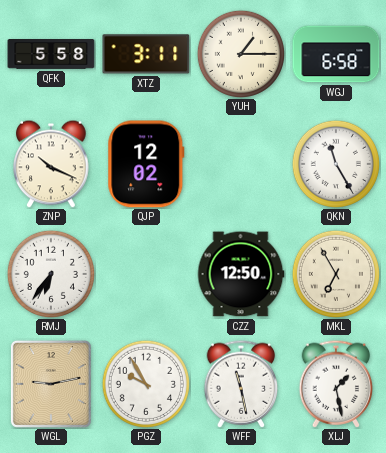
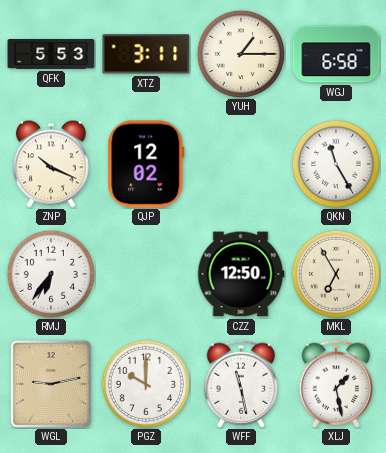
QFK: 5:58 -> 5:53
PGZ: 9:55 -> 10:00
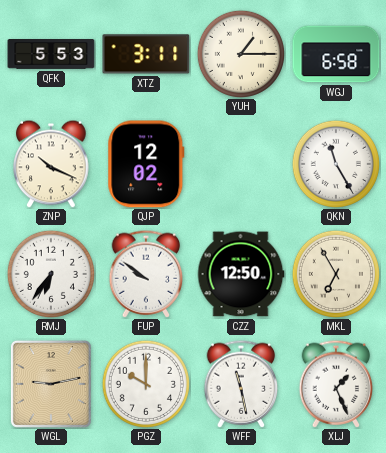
FUP: none -> 9:51
XLJ: 1:28 -> 1:26
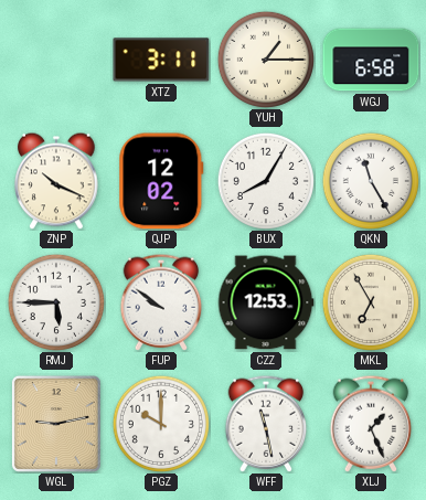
QFK: 5:53 -> none
BUX: none -> 8:05
RMJ: 6:36 -> 5:45
CZZ: 12:50 -> 12:53
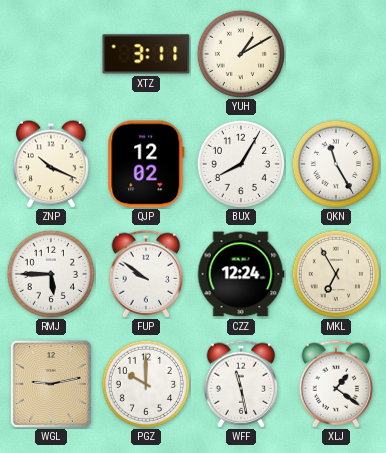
YUH: 1:15 -> 1:10
WGJ: 6:58 -> none
CZZ: 12:53 -> 12:24
XLJ: 1:26 -> 1:21
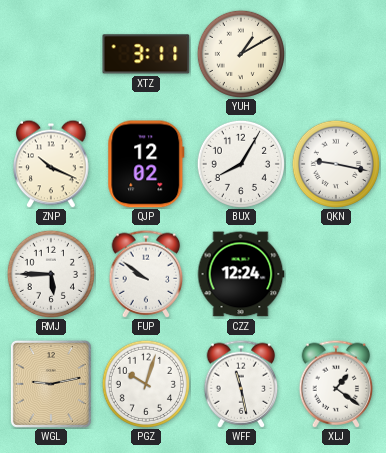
QKN: 11:25 -> 9:17
MKL: 6:55 -> none
PGZ: 10:00 -> 10:03
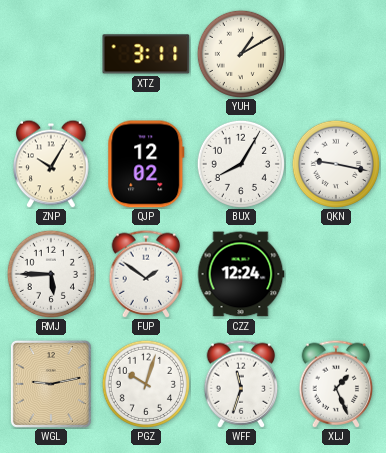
ZNP: 10:19 -> 10:05
FUP: 9:51 -> 1:51
WFF: 11:28 -> 11:33
XLJ: 1:21 -> 1:26
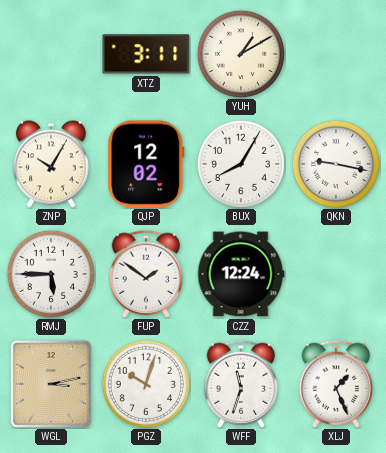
WGL: 9:13 -> 3:13
